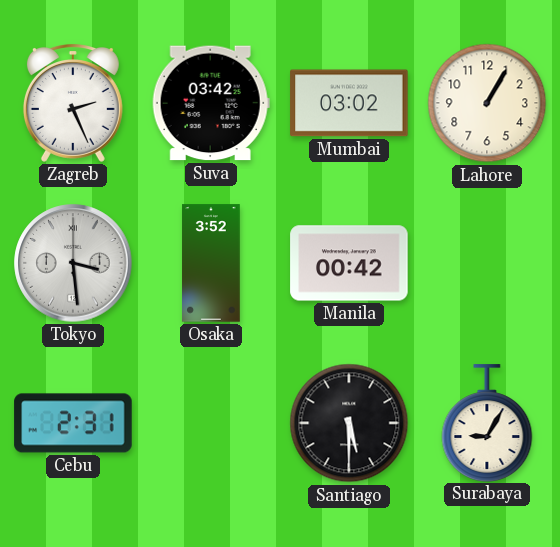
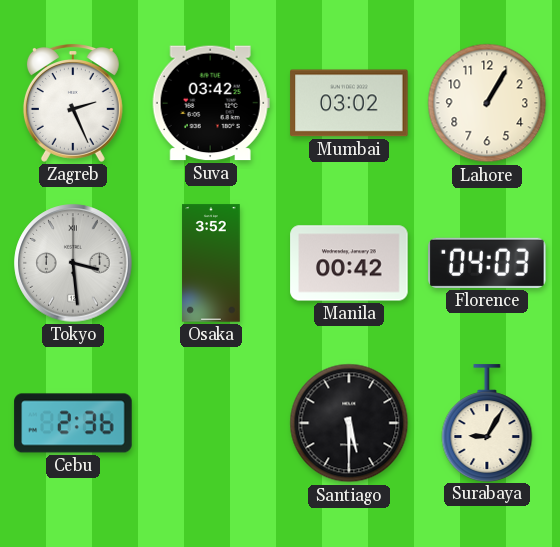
Florence: none -> 04:03
Cebu: 2:31 -> 2:36
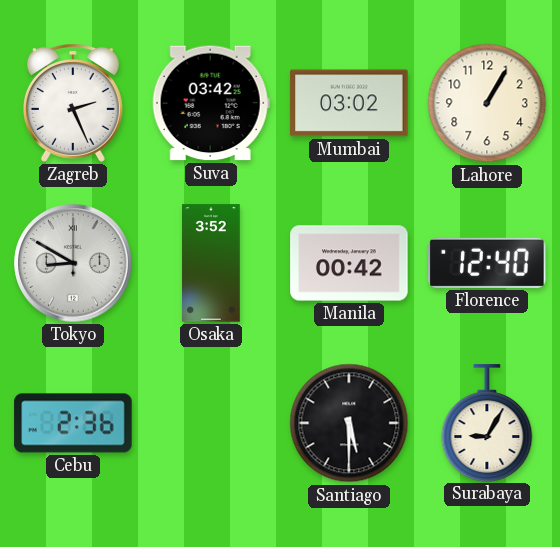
Tokyo: 3:29 -> 8:50
Florence: 04:03 -> 12:40
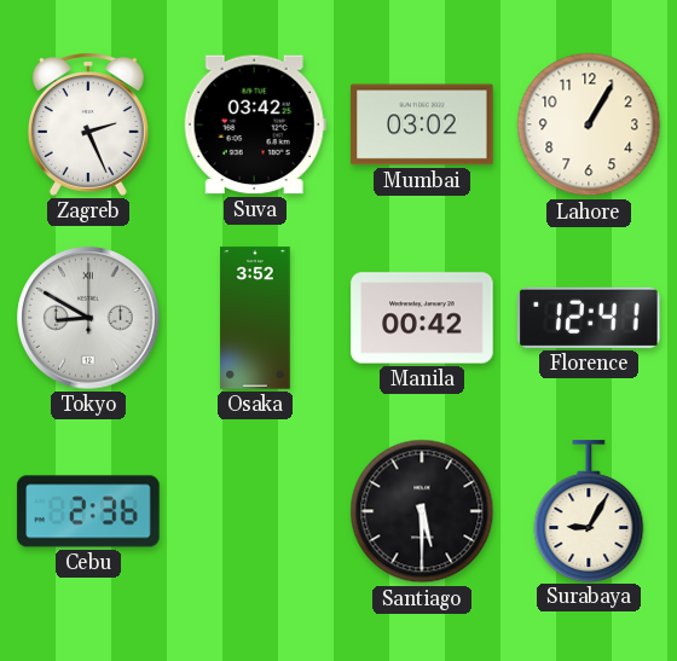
Florence: 12:40 -> 12:41
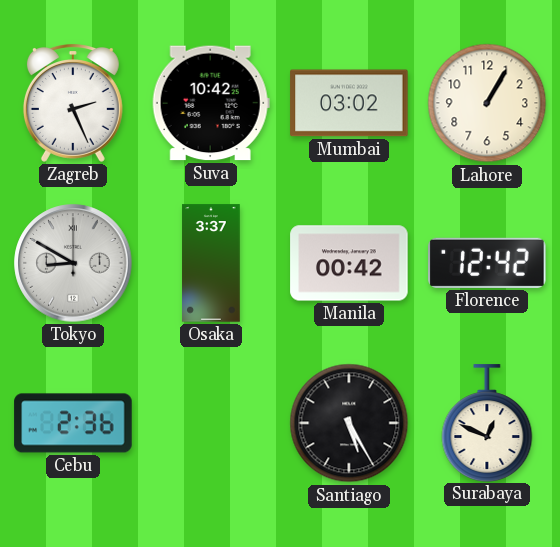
Suva: 03:42 -> 10:42
Osaka: 3:52 -> 3:37
Florence: 12:41 -> 12:42
Santiago: 5:30 -> 5:25
Surabaya: 9:05 -> 12:49
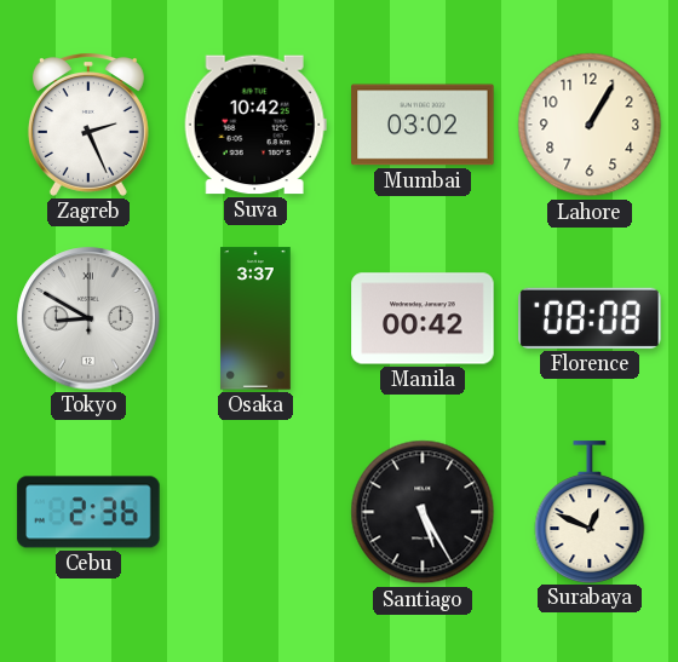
Florence: 12:42 -> 08:08
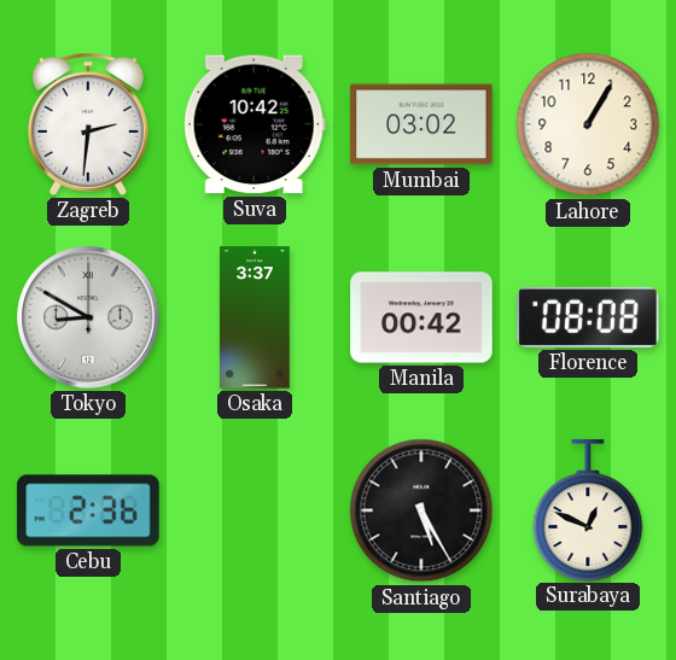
Zagreb: 2:26 -> 2:31
